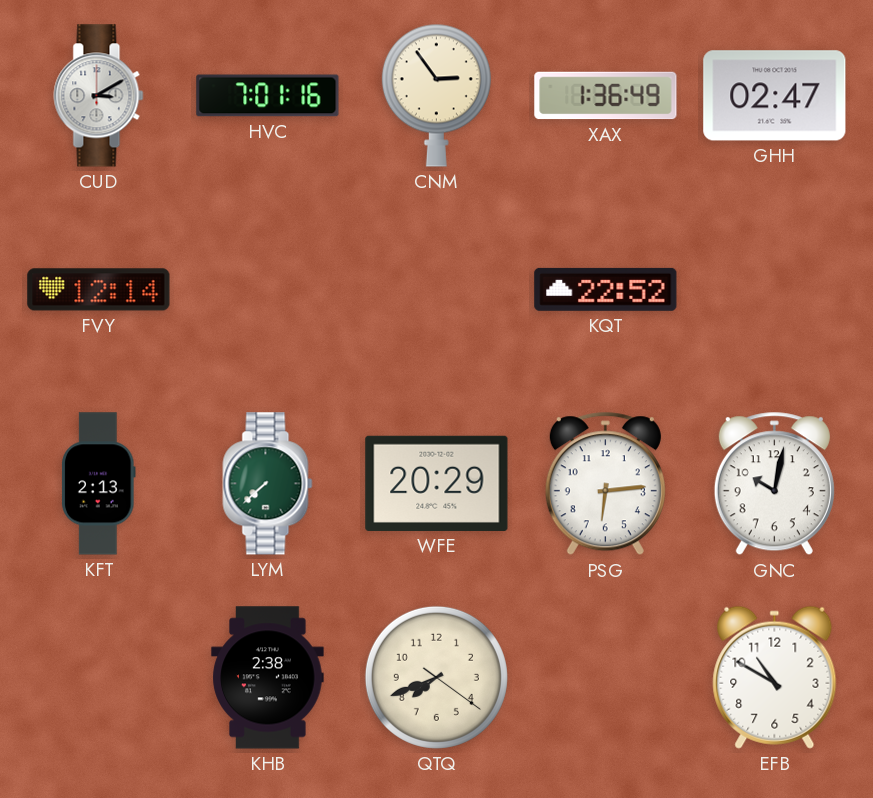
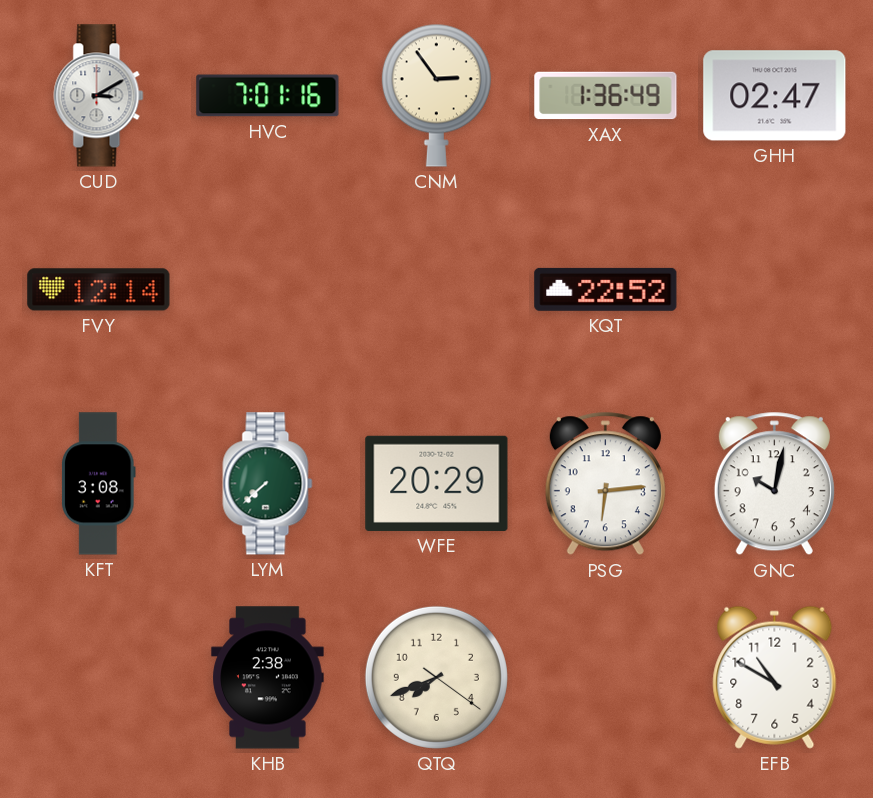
KFT: 2:13 -> 3:08
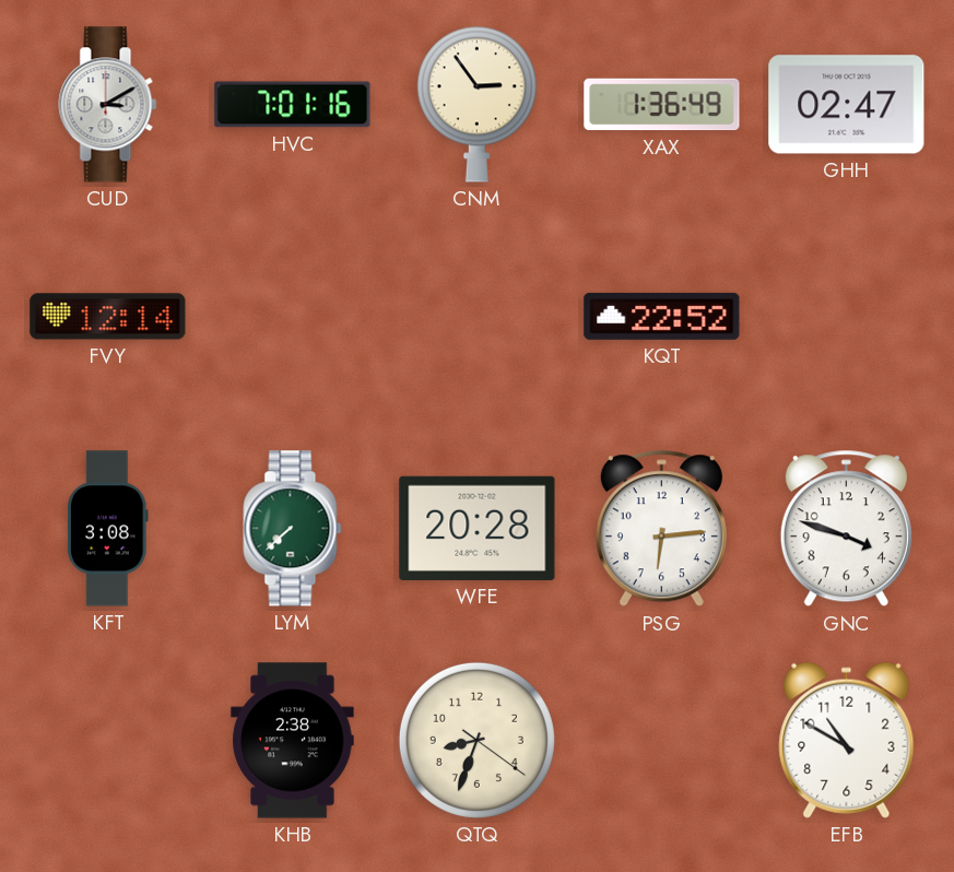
WFE: 20:29 -> 20:28
GNC: 10:02 -> 3:48
QTQ: 7:41 -> 8:33
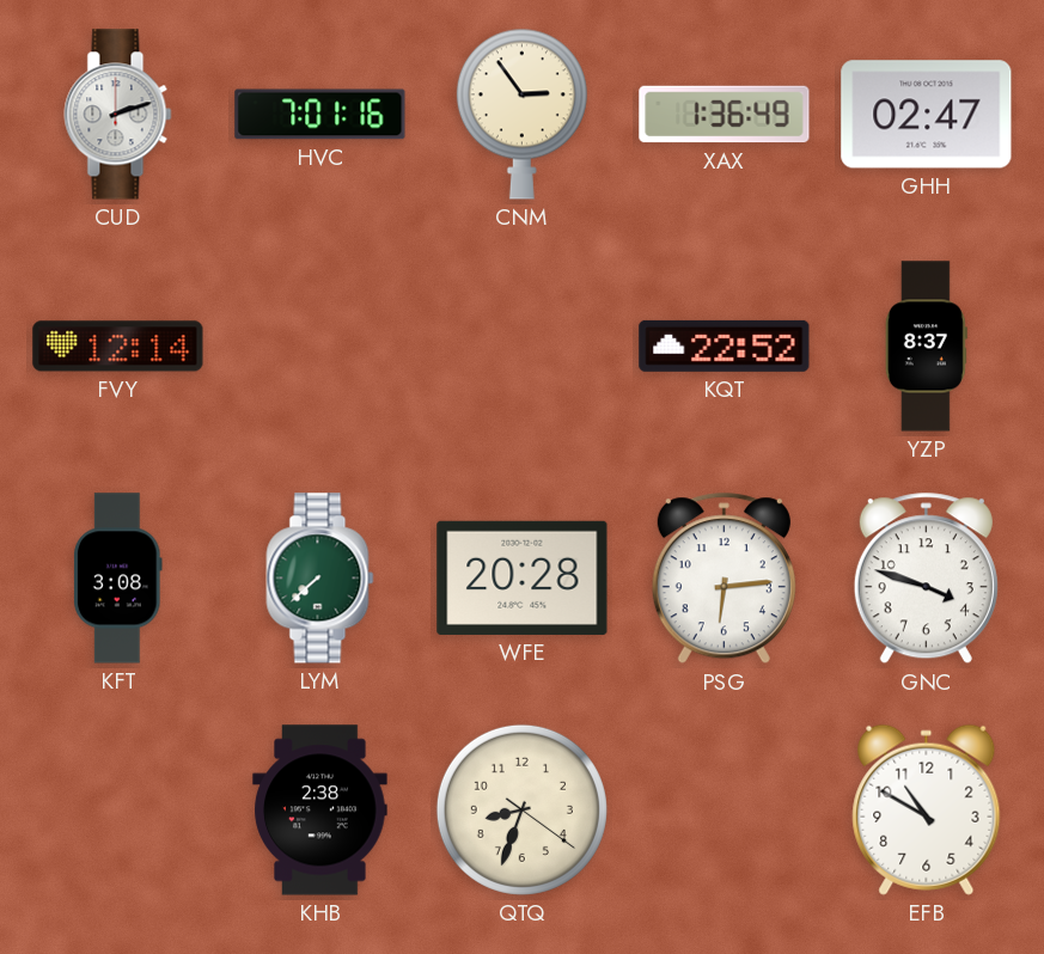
CUD: 3:10 -> 2:12
YZP: none -> 8:37
